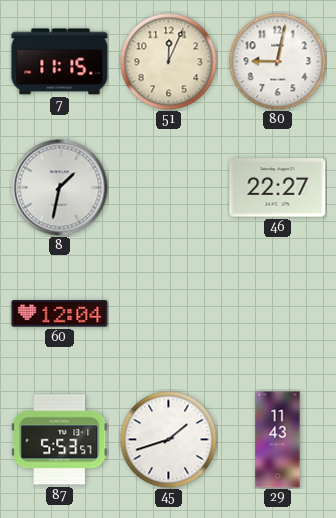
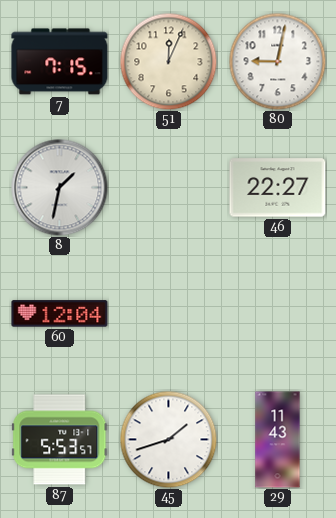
7: 11:15 -> 7:15
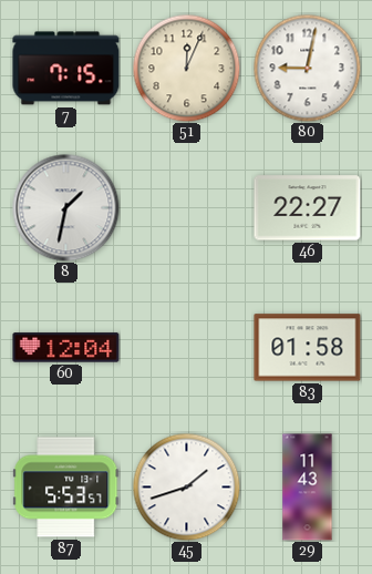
83: none -> 01:58
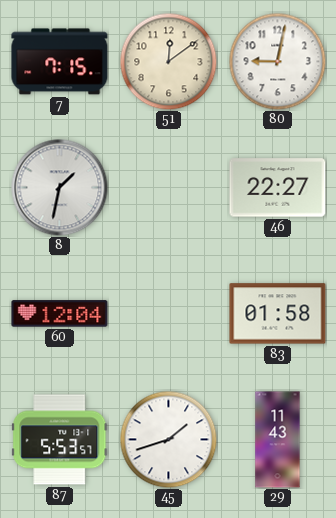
51: 12:04 -> 12:09
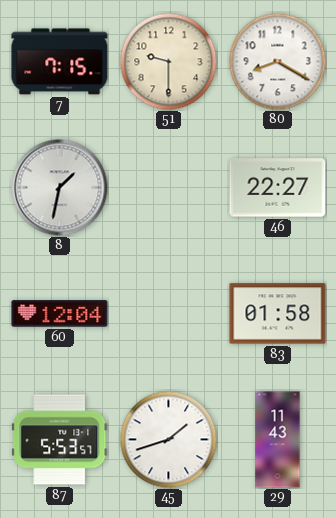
51: 12:09 -> 9:30
80: 9:02 -> 8:20
